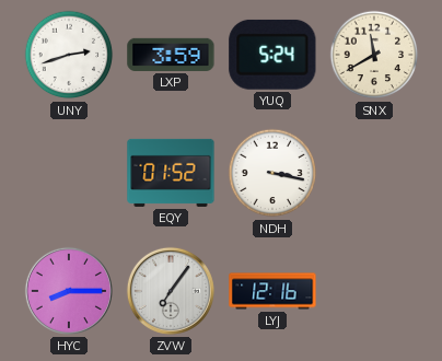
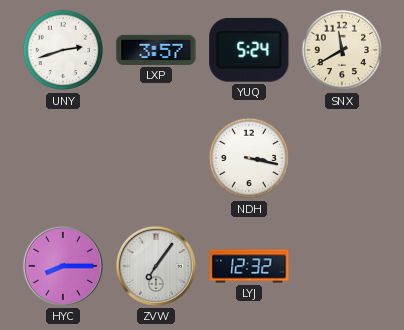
LXP: 3:59 -> 3:57
EQY: 01:52 -> none
LYJ: 12:16 -> 12:32
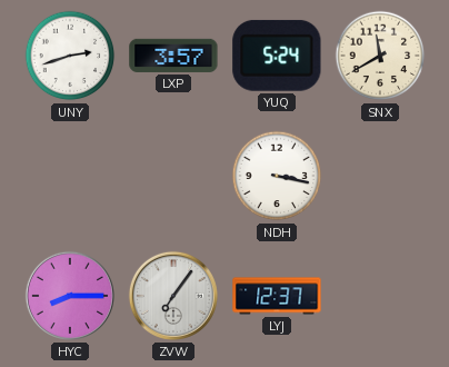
LYJ: 12:32 -> 12:37
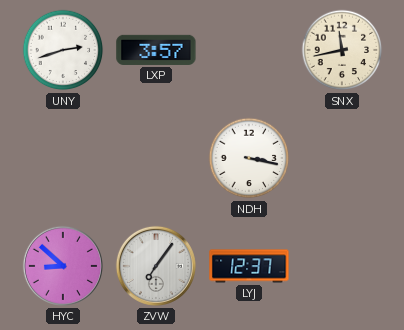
YUQ: 5:24 -> none
SNX: 11:40 -> 11:43
HYC: 8:15 -> 8:52
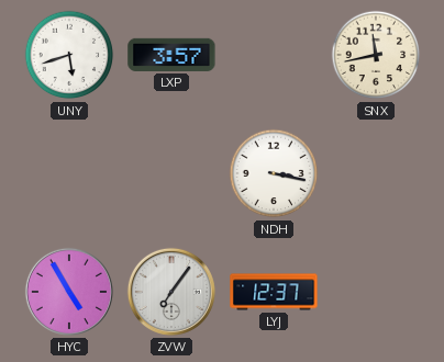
UNY: 2:42 -> 5:42
HYC: 8:52 -> 4:55
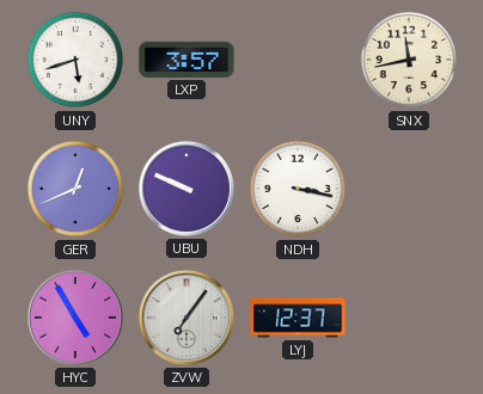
GER: none -> 12:41
UBU: none -> 9:49
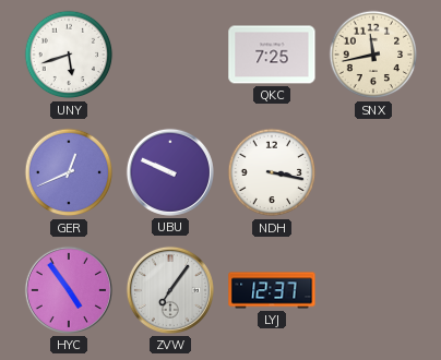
LXP: 3:57 -> none
QKC: none -> 7:25
HYC: 4:55 -> 4:54
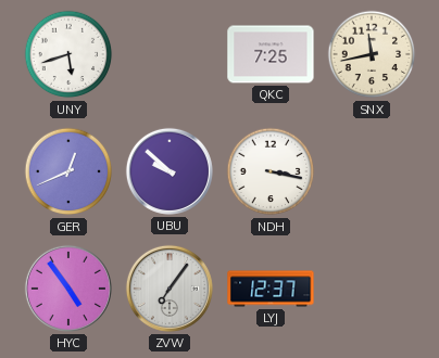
UBU: 9:49 -> 9:52
